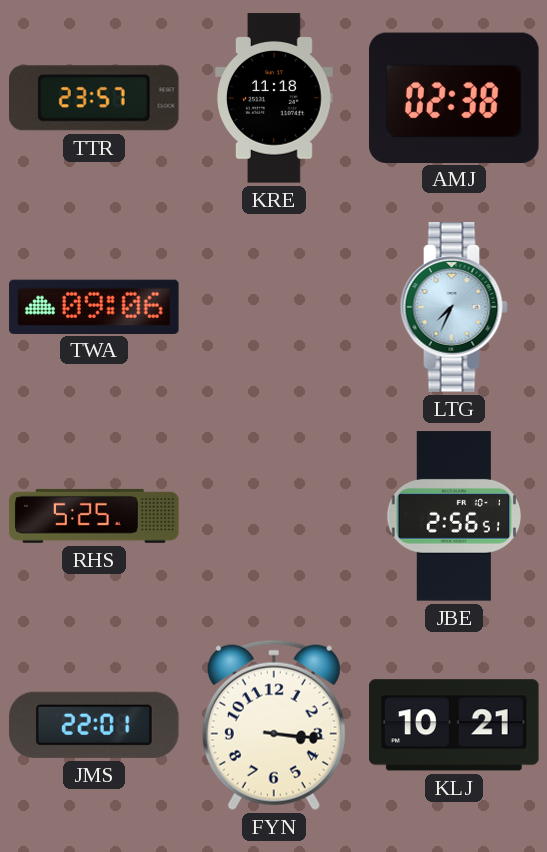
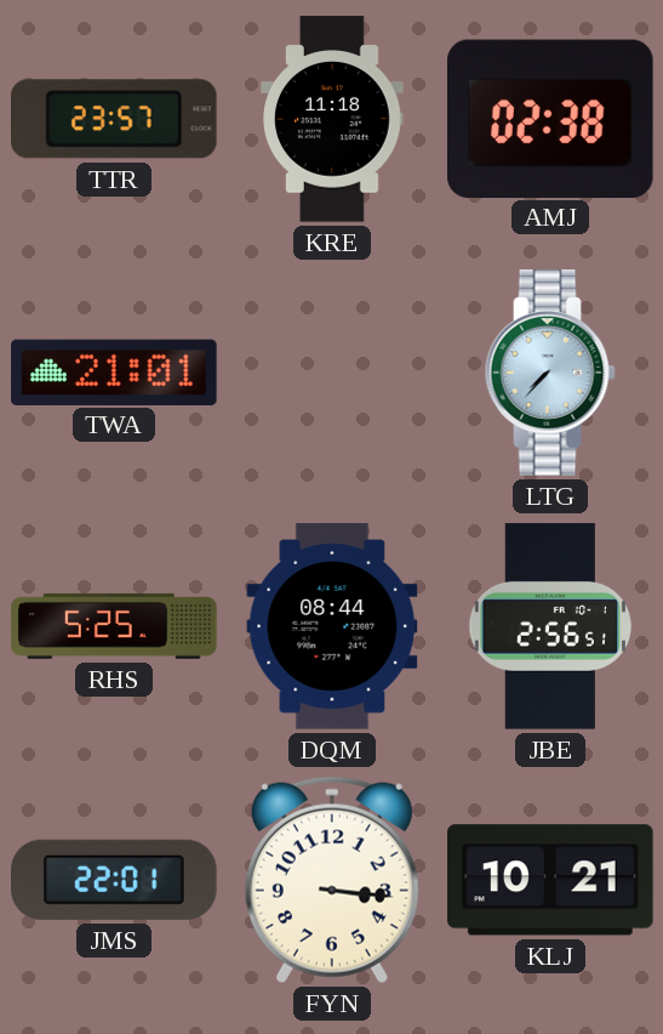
TWA: 09:06 -> 21:01
LTG: 7:34 -> 7:37
DQM: none -> 08:44
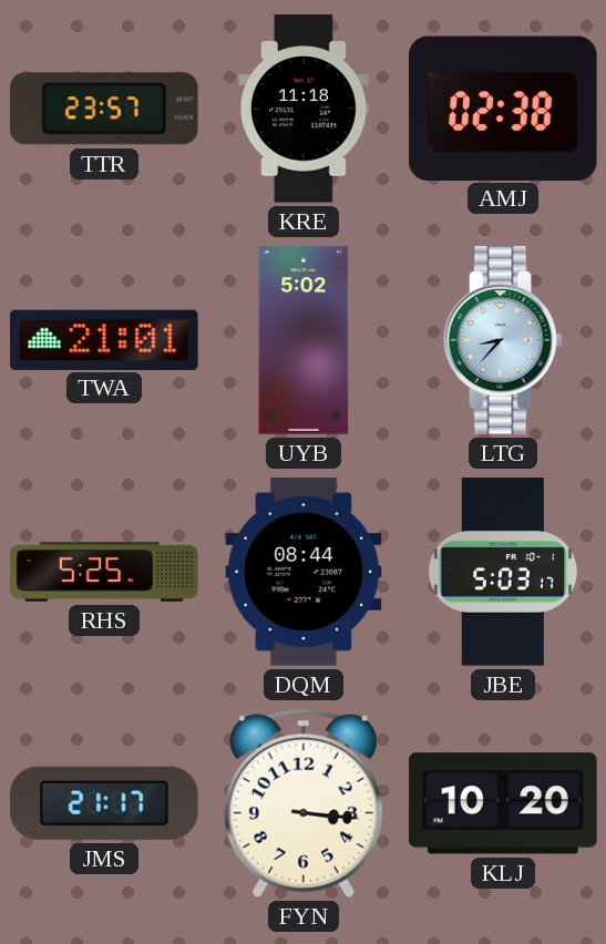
UYB: none -> 5:02
LTG: 7:37 -> 8:37
JBE: 2:56 -> 5:03
JMS: 22:01 -> 21:17
KLJ: 10:21 -> 10:20
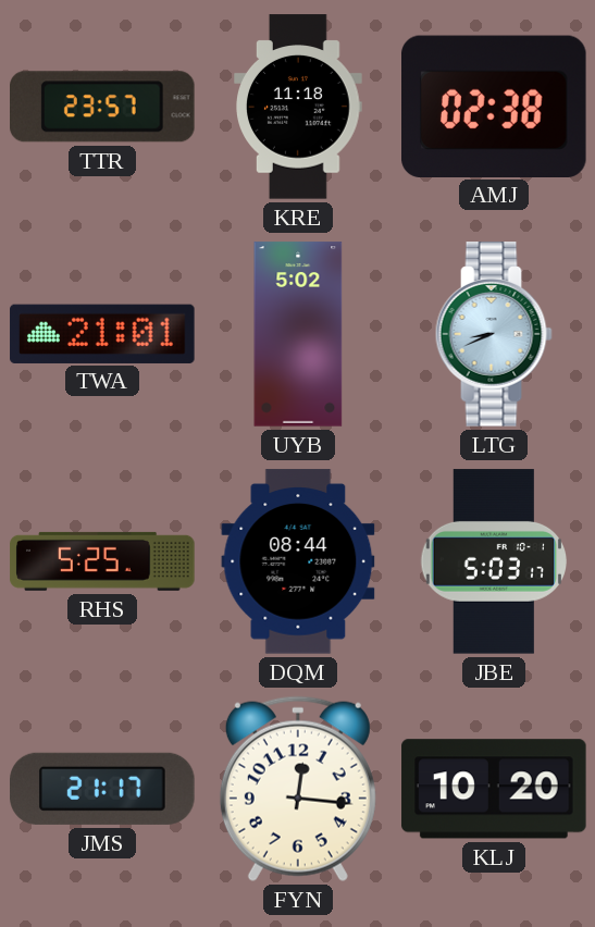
LTG: 8:37 -> 8:41
FYN: 3:16 -> 12:16
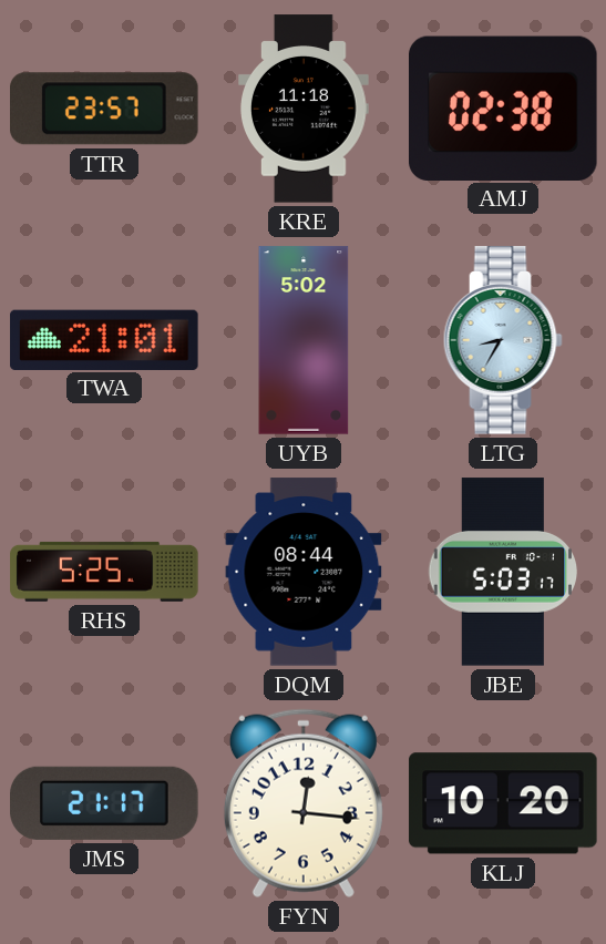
LTG: 8:41 -> 8:35
